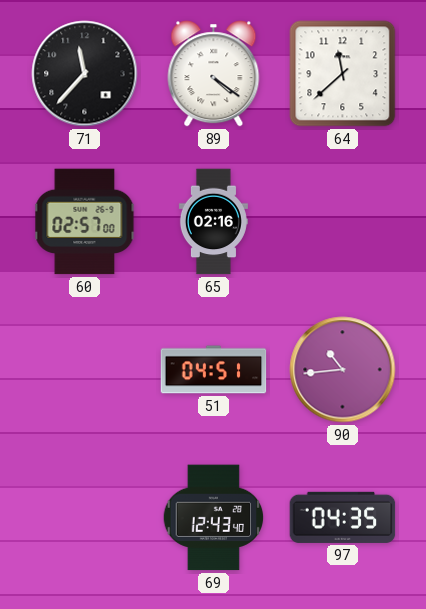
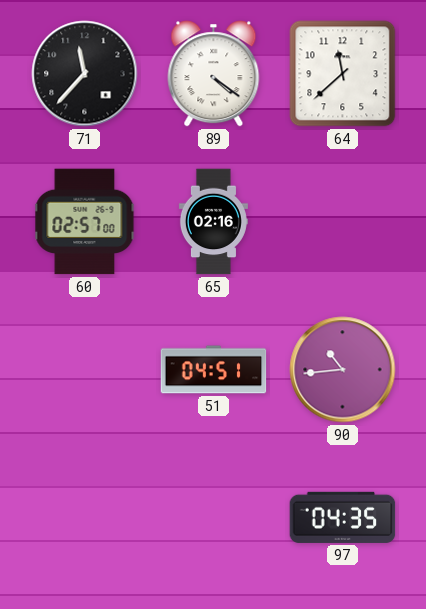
69: 12:43 -> none
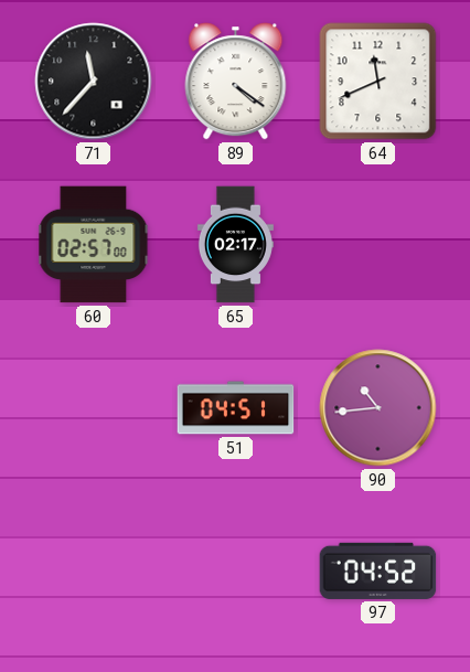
64: 11:38 -> 11:41
65: 02:16 -> 02:17
97: 04:35 -> 04:52
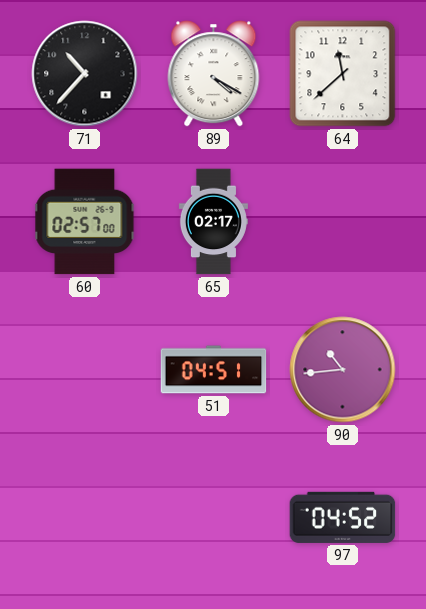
71: 11:37 -> 10:37
89: 4:21 -> 4:20
64: 11:41 -> 11:38
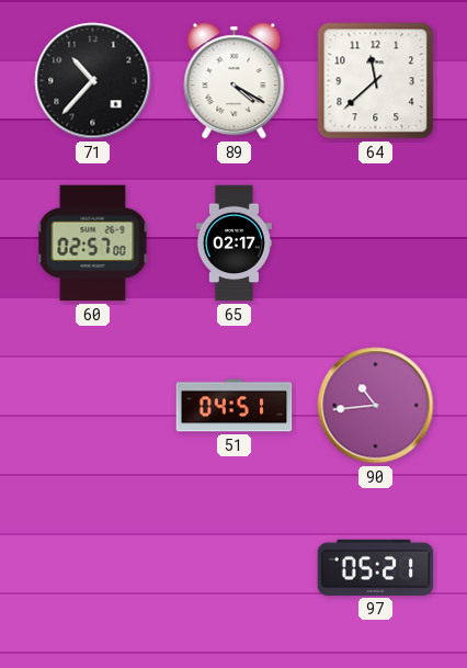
97: 04:52 -> 05:21
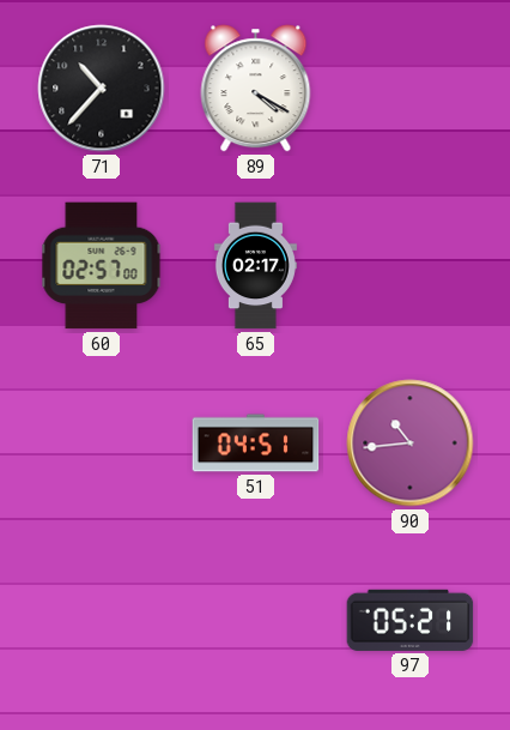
64: 11:38 -> none
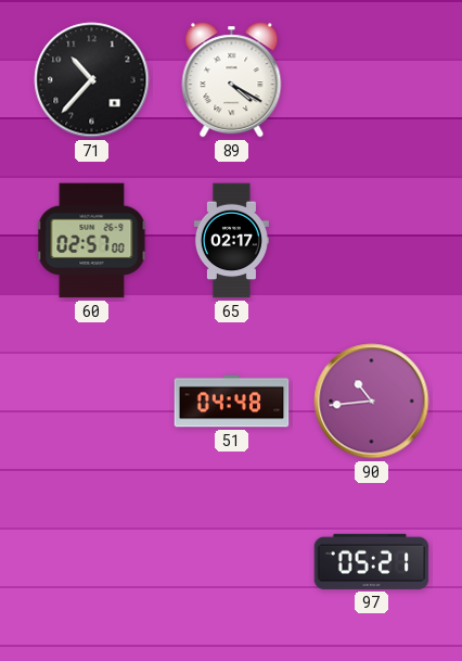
51: 04:51 -> 04:48
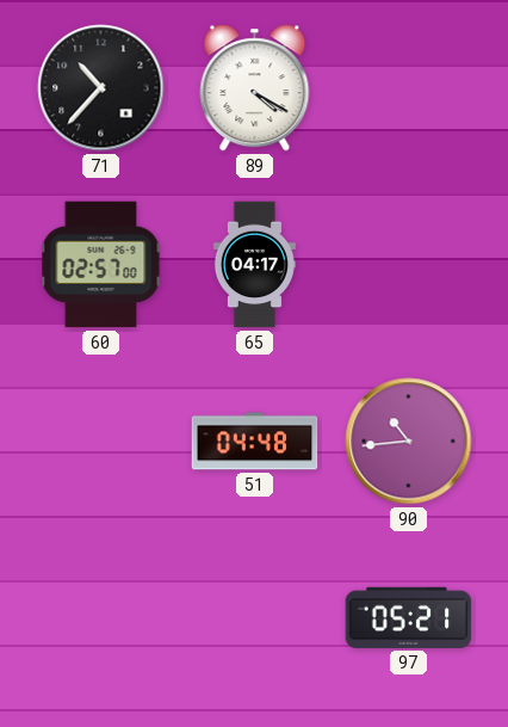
65: 02:17 -> 04:17
